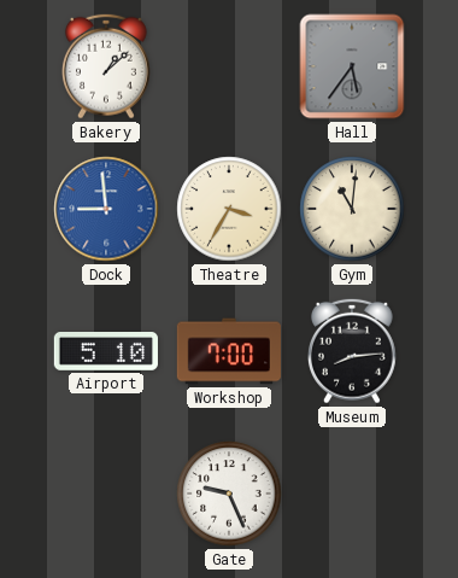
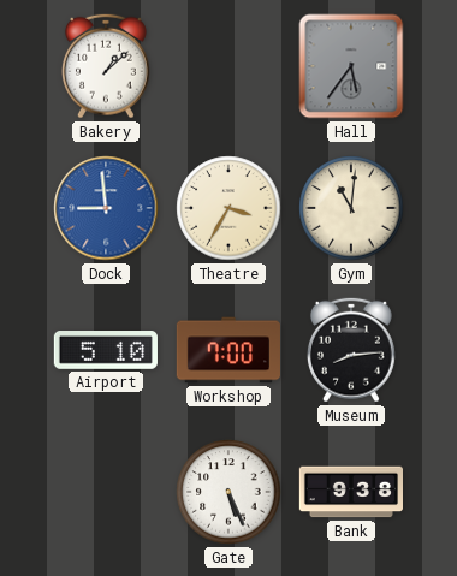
Gate: 9:26 -> 5:26
Bank: none -> 9:38
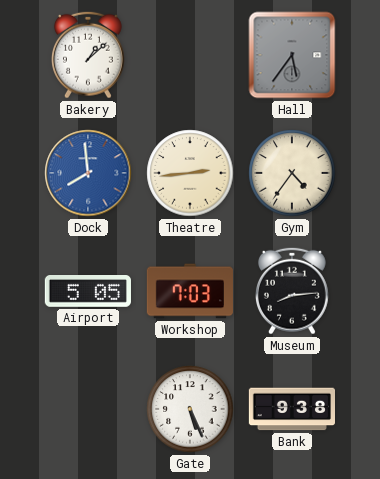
Dock: 8:59 -> 7:59
Theatre: 3:35 -> 2:44
Gym: 11:01 -> 4:36
Airport: 5:10 -> 5:05
Workshop: 7:00 -> 7:03
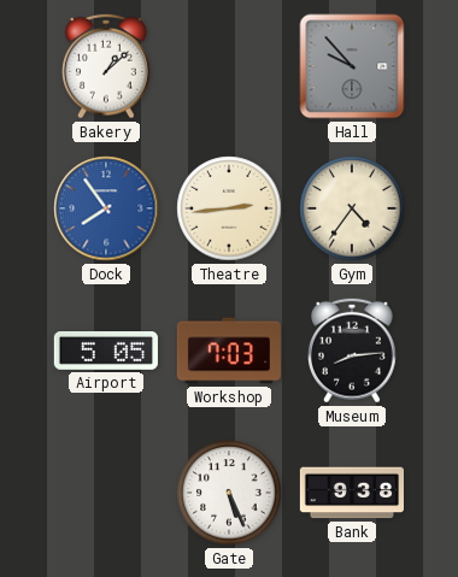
Hall: 5:36 -> 9:53
Dock: 7:59 -> 7:54
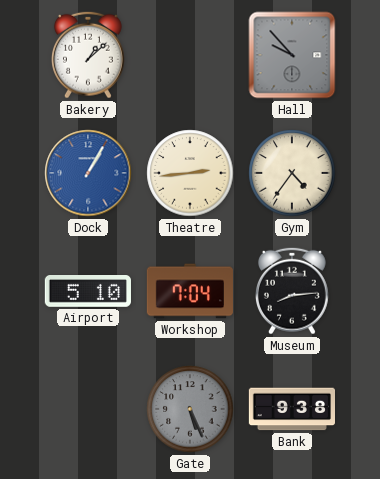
Dock: 7:54 -> 1:05
Airport: 5:05 -> 5:10
Workshop: 7:03 -> 7:04
Gate dial: white -> grey
